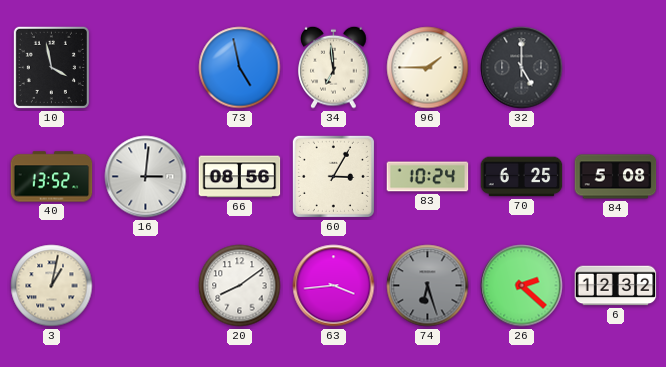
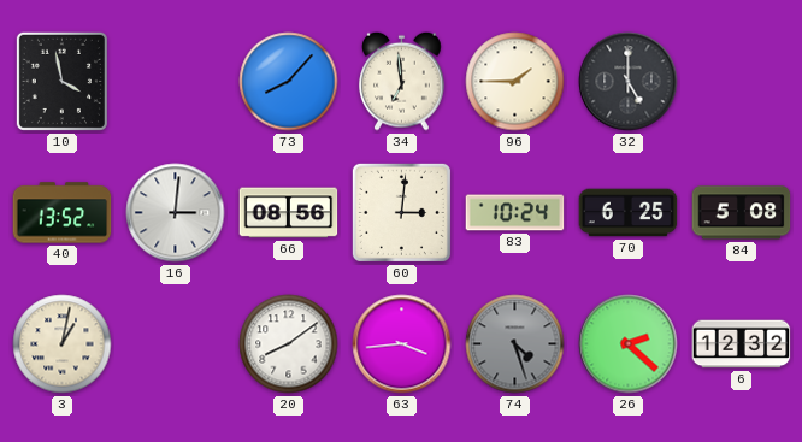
73: 4:58 -> 8:07
60: 3:05 -> 3:01
74: 6:27 -> 4:27
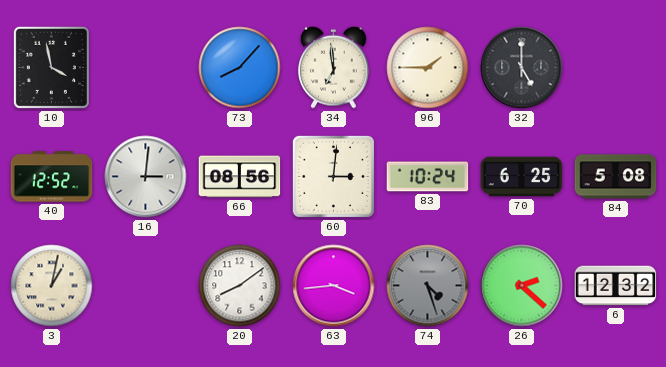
40: 13:52 -> 12:52
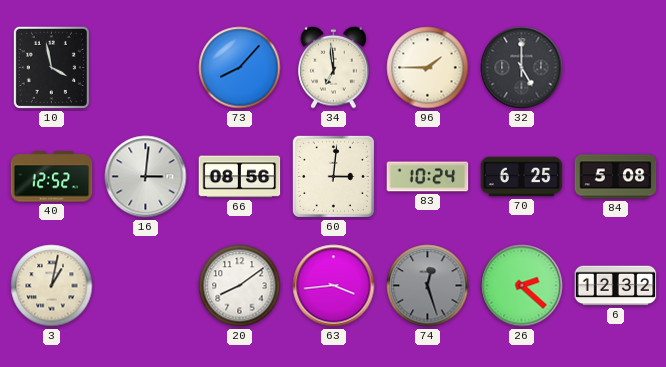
74: 4:27 -> 12:27
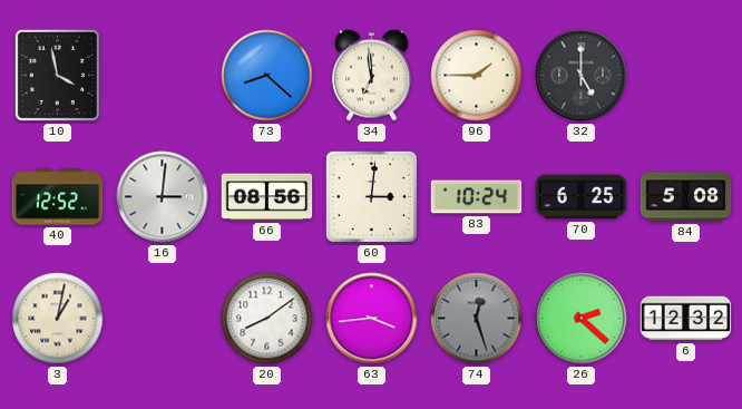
73: 8:07 -> 8:22
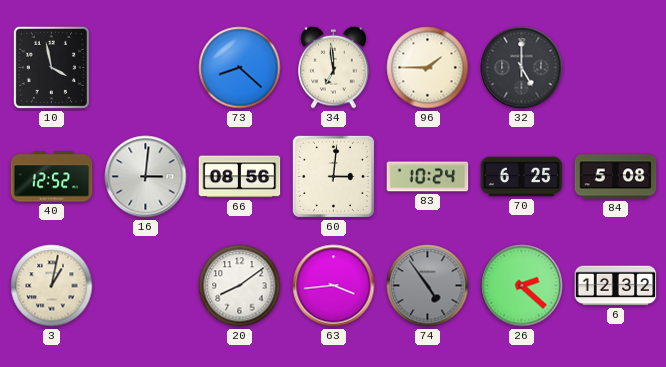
74: 12:27 -> 4:54
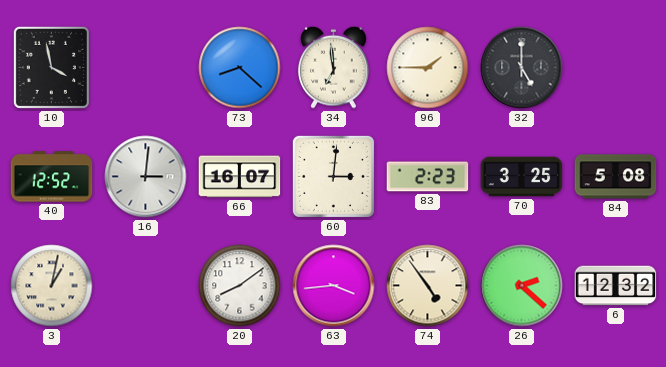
66: 08:56 -> 16:07
83: 10:24 -> 2:23
70: 6:25 -> 3:25
74 dial: grey -> cream
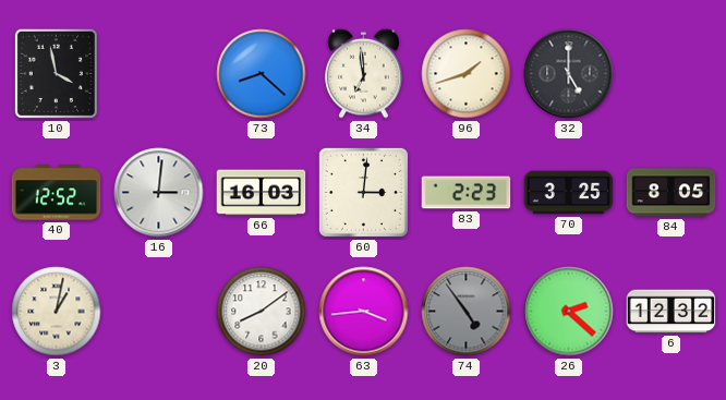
96: 1:45 -> 1:42
66: 16:07 -> 16:03
84: 5:08 -> 8:05
74 dial: cream -> grey
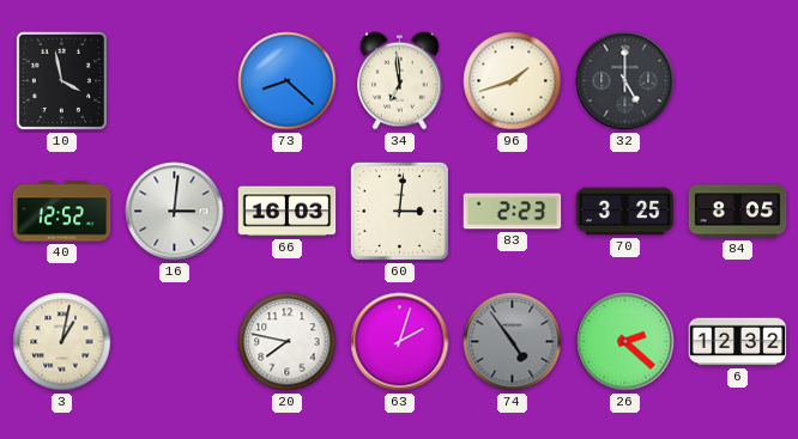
20: 8:09 -> 7:47
63: 3:44 -> 2:03
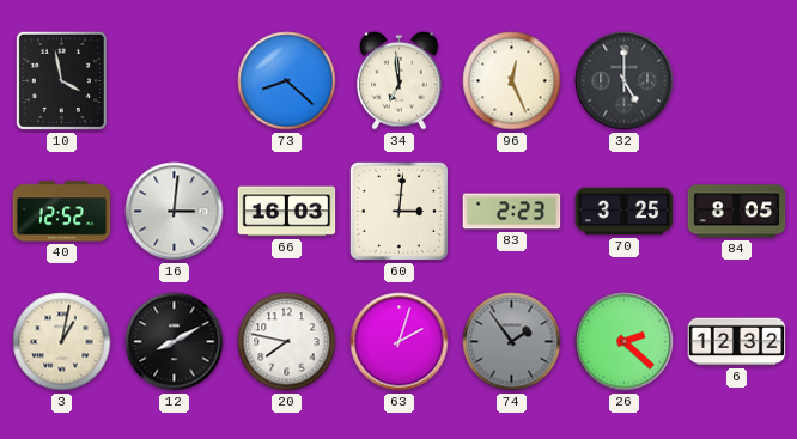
96: 1:42 -> 12:26
12: none -> 8:10
74: 4:54 -> 1:54
